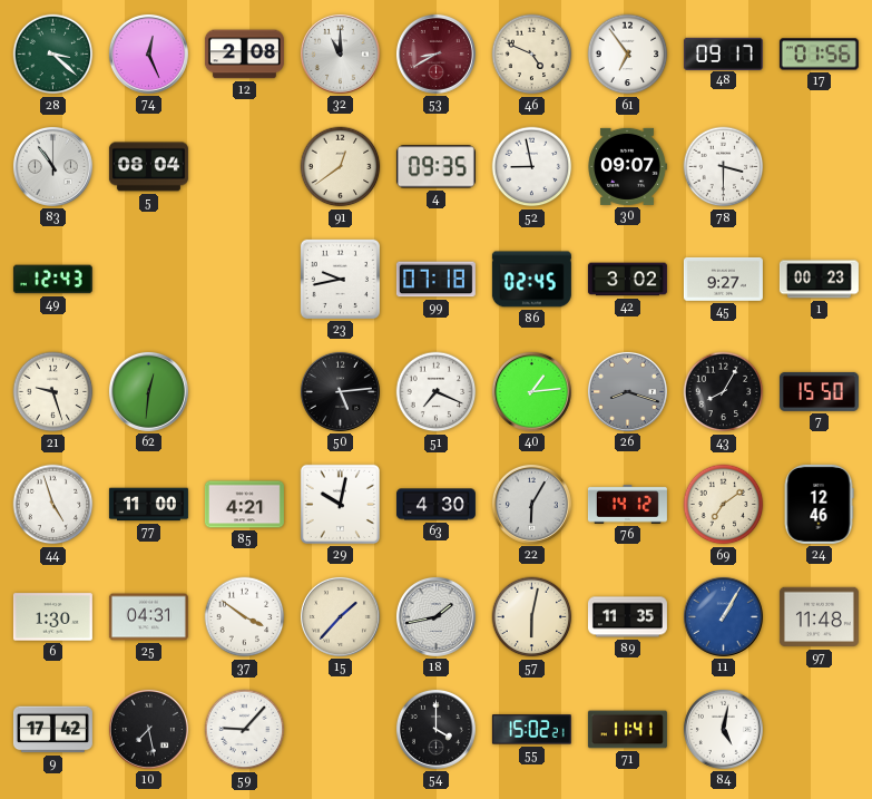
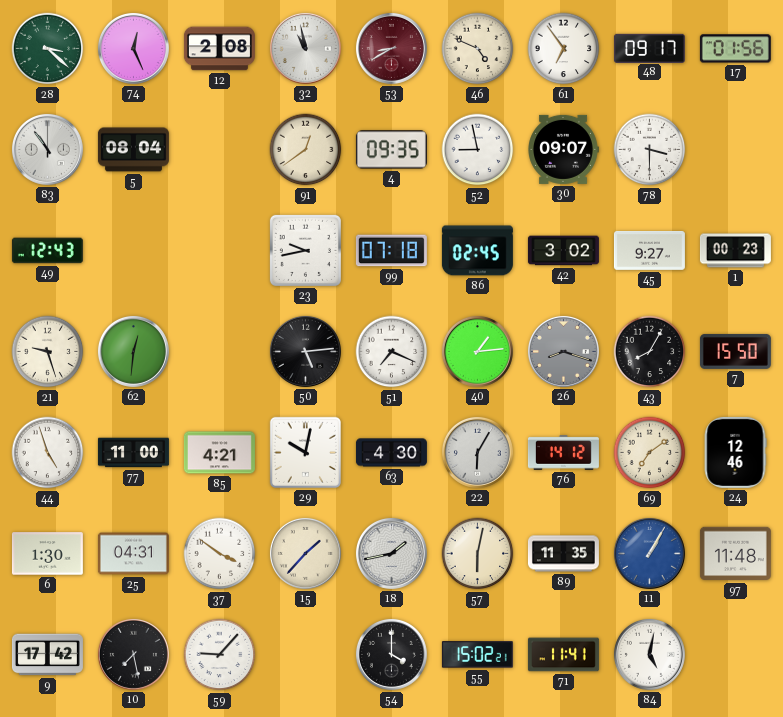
32: 11:00 -> 10:58
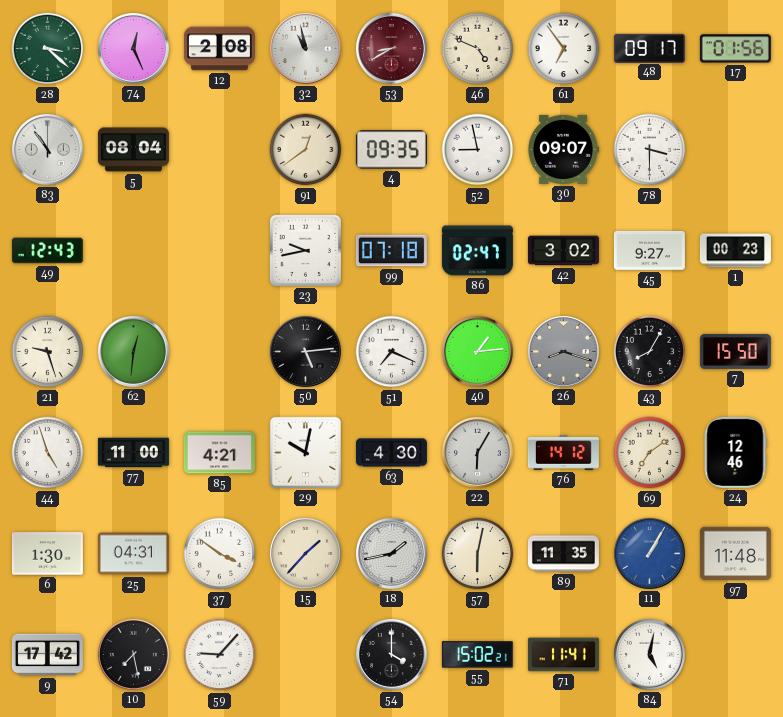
86: 02:45 -> 02:47
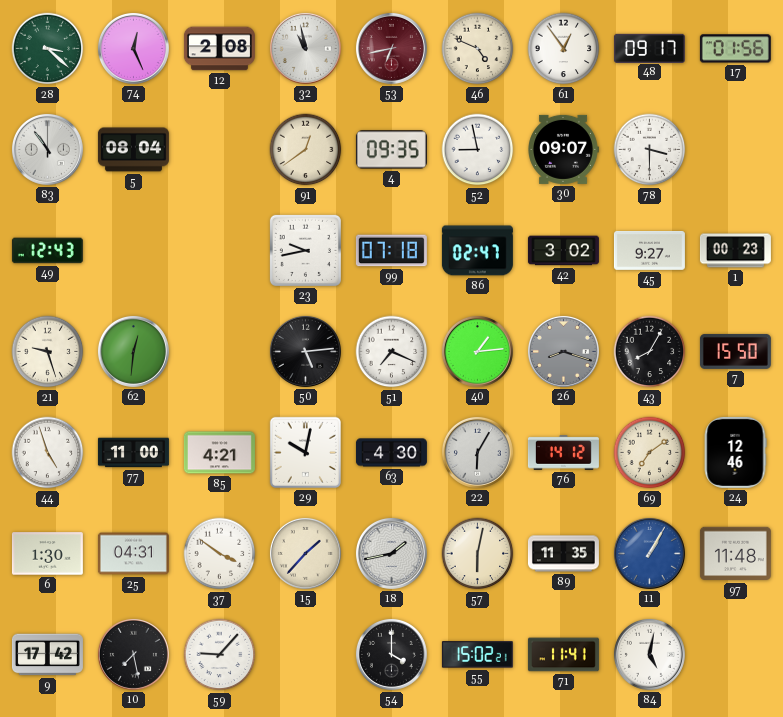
53: 8:40 -> 6:43
61: 6:54 -> 12:54
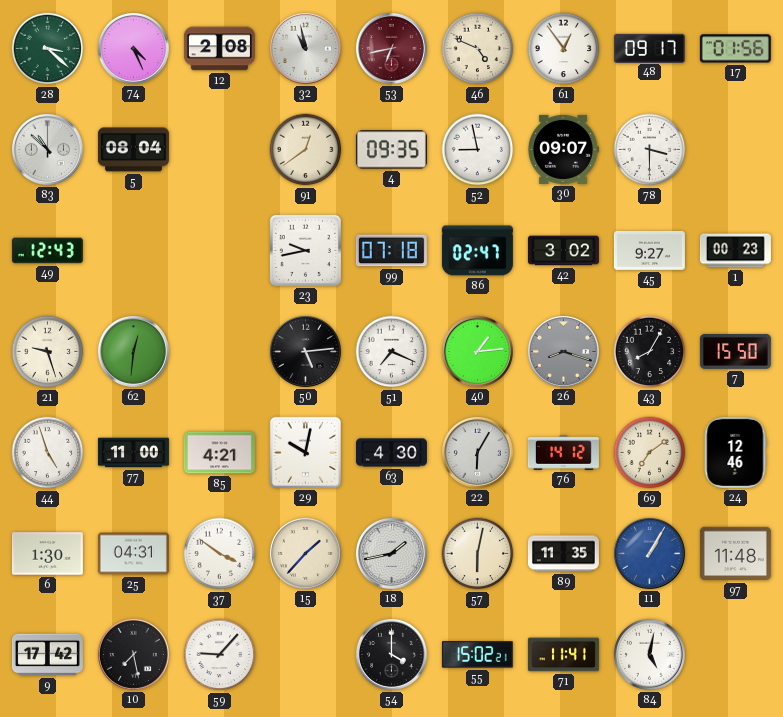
74: 12:26 -> 4:26
83: 10:54 -> 10:52
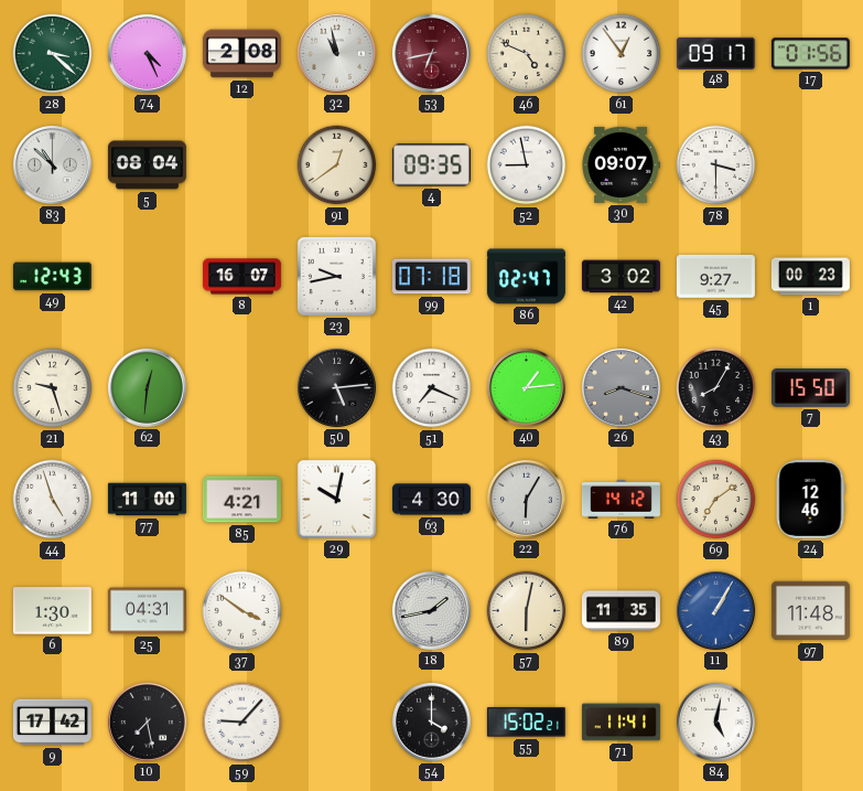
8: none -> 16:07
15: 1:37 -> none
